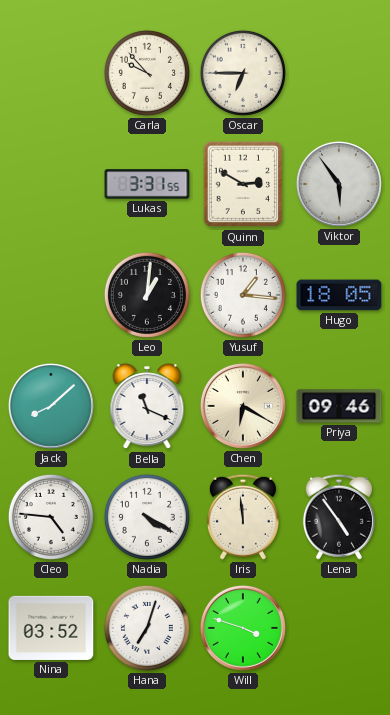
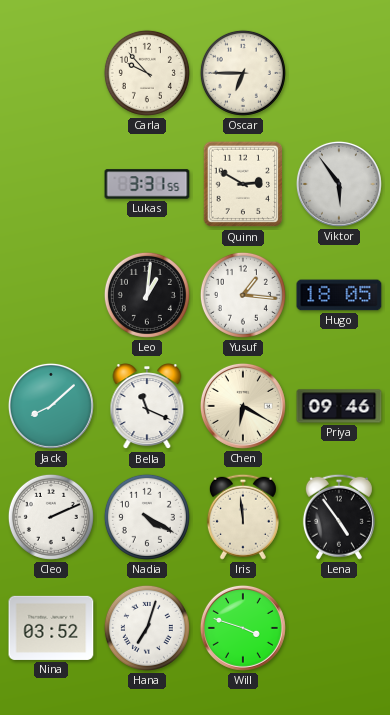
Cleo: 4:46 -> 2:11
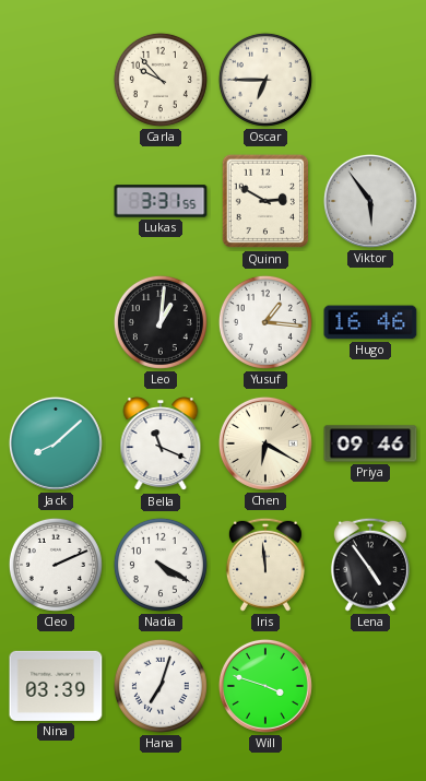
Hugo: 18:05 -> 16:46
Nina: 03:52 -> 03:39
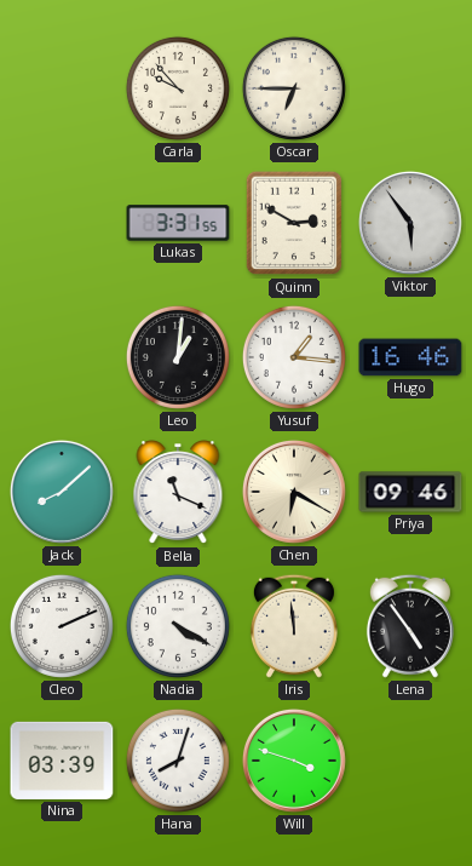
Hana: 7:03 -> 8:03
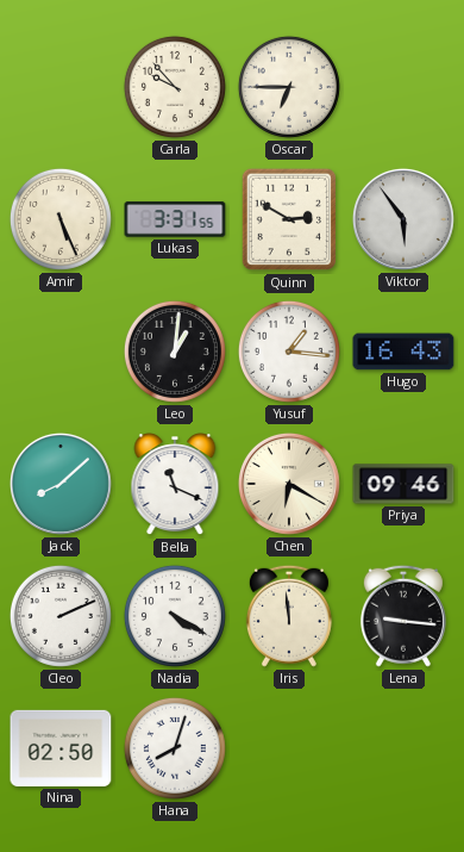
Amir: none -> 5:26
Hugo: 16:46 -> 16:43
Lena: 4:54 -> 9:16
Nina: 03:39 -> 02:50
Will: 3:48 -> none
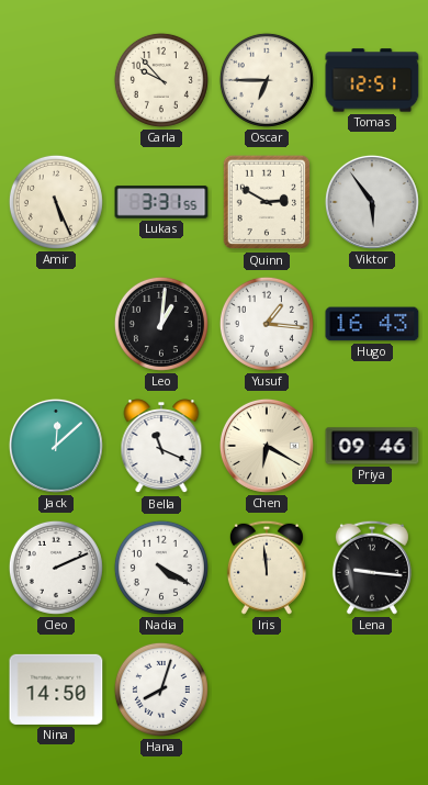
Tomas: none -> 12:51
Jack: 8:08 -> 12:08
Nina: 02:50 -> 14:50
